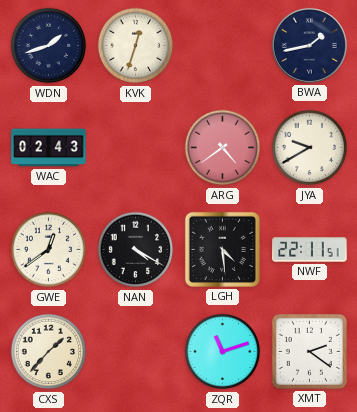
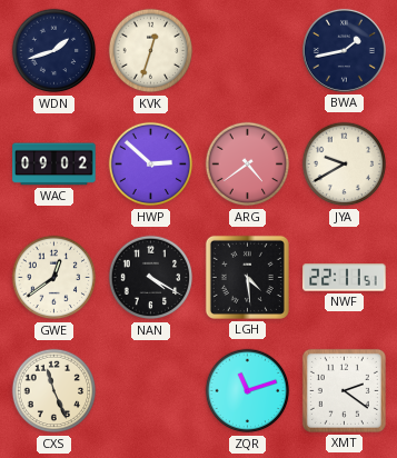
WAC: 02:43 -> 09:02
HWP: none -> 2:52
CXS: 1:37 -> 11:26
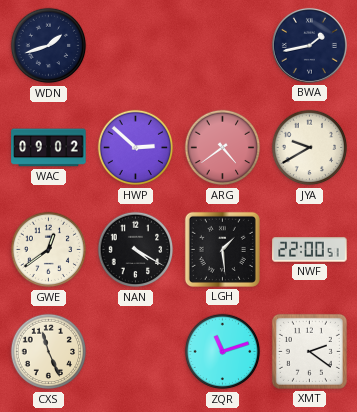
KVK: 12:33 -> none
LGH: 4:29 -> 1:29
NWF: 22:11 -> 22:00
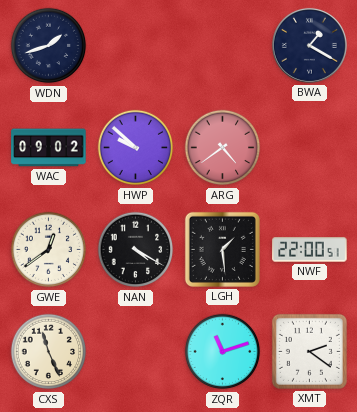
BWA: 1:43 -> 1:20
HWP: 2:52 -> 9:52
JYA: 9:40 -> none
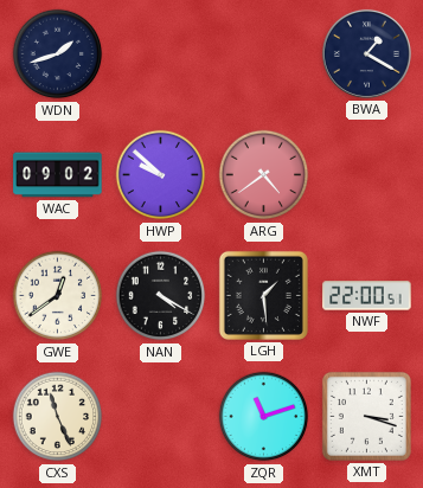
XMT: 2:21 -> 3:18
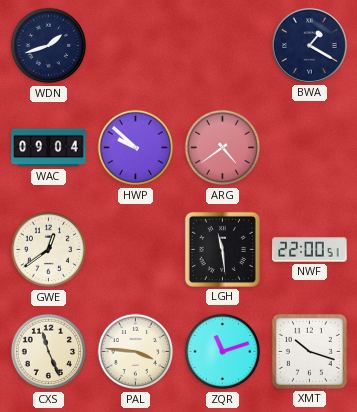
WAC: 09:02 -> 09:04
NAN: 4:20 -> none
LGH: 1:29 -> 11:29
PAL: none -> 3:46
XMT: 3:18 -> 10:18
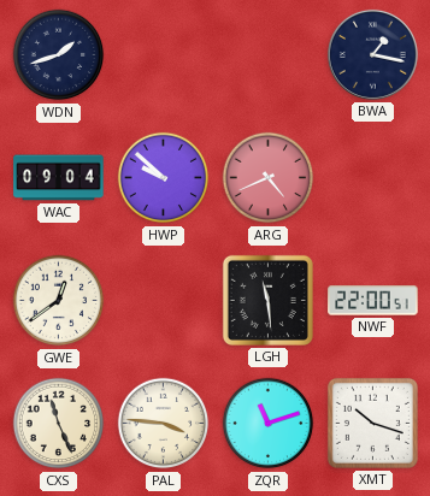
BWA: 1:20 -> 1:17
ARG: 4:39 -> 4:41
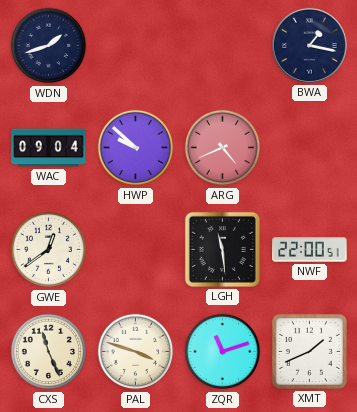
PAL: 3:46 -> 3:48
XMT: 10:18 -> 1:41
